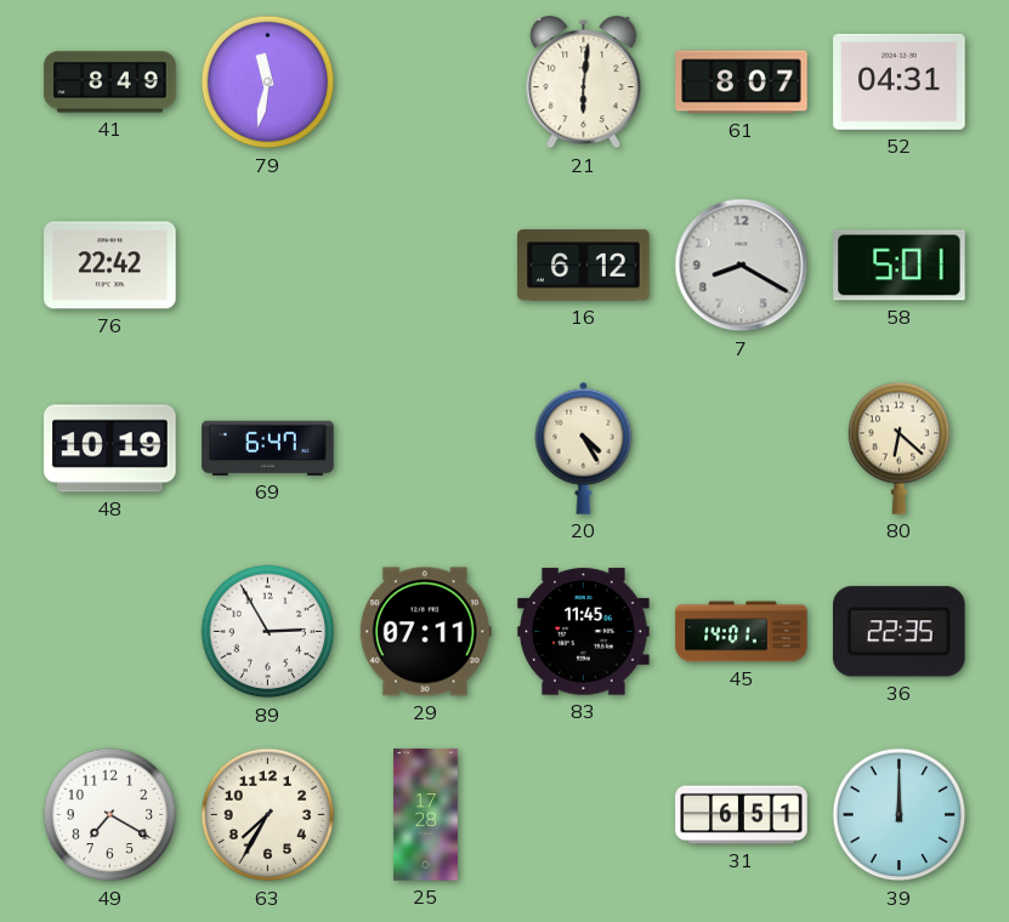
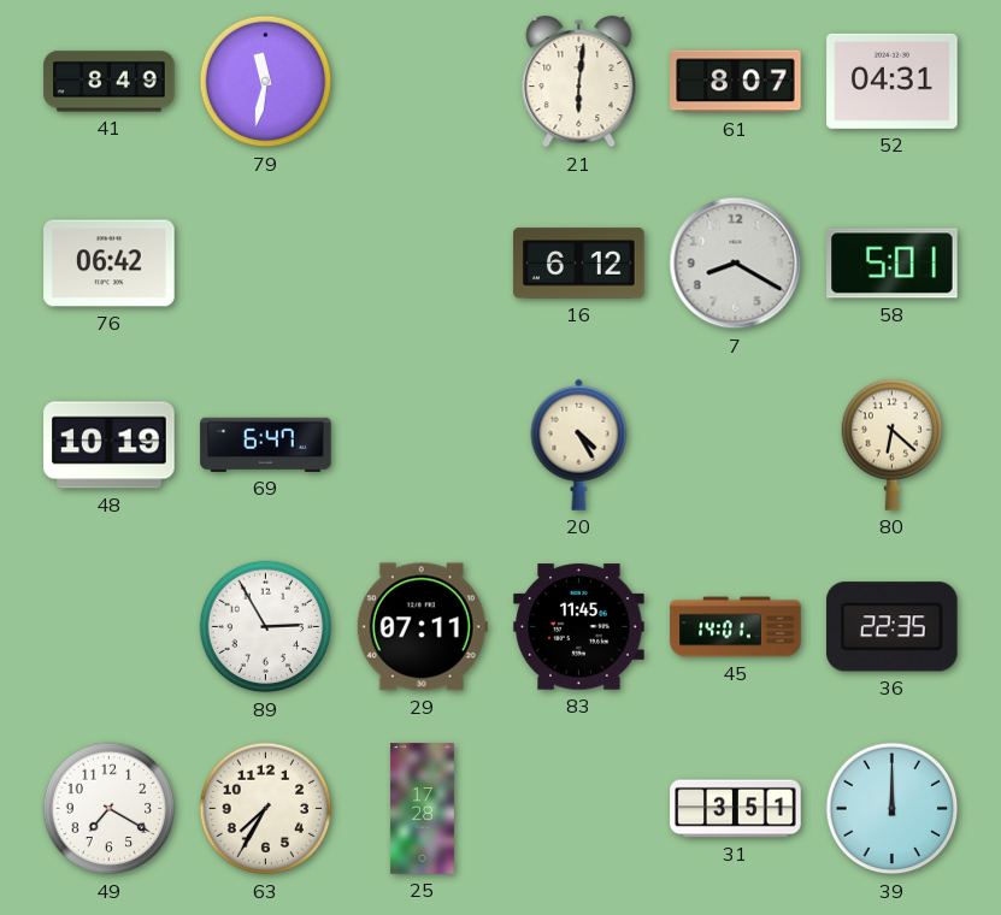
76: 22:42 -> 06:42
31: 6:51 -> 3:51
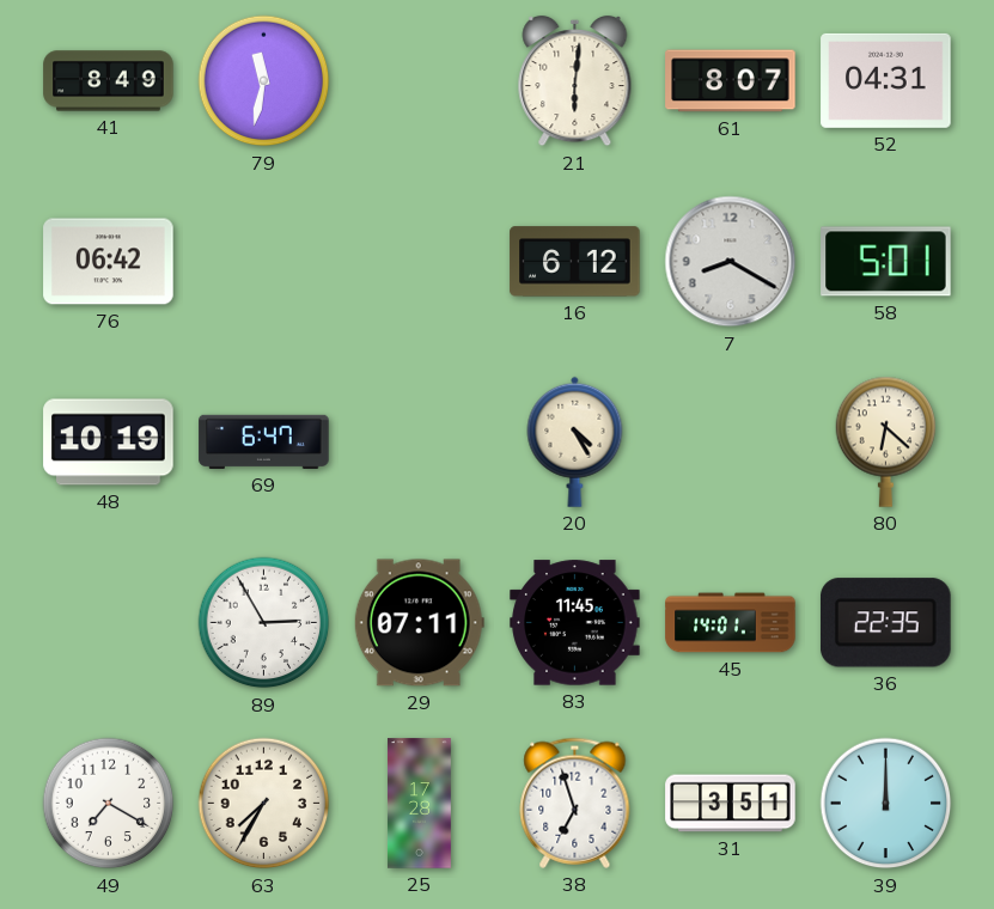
38: none -> 6:57
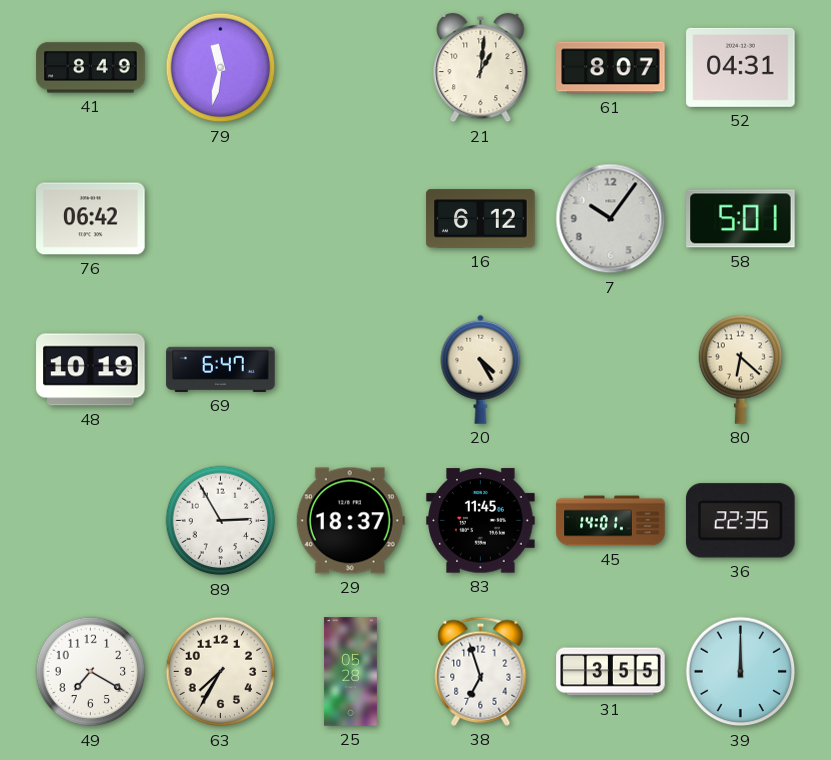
21: 6:01 -> 1:01
7: 8:20 -> 10:06
29: 07:11 -> 18:37
25: 17:28 -> 05:28
31: 3:51 -> 3:55
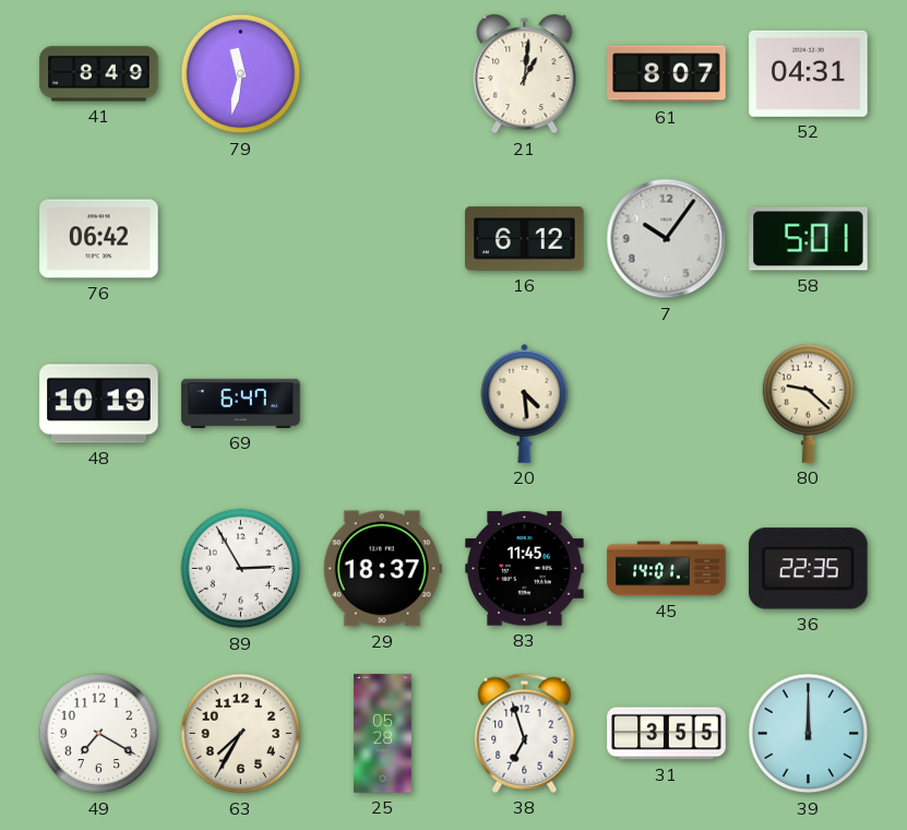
20: 4:25 -> 4:29
80: 6:22 -> 9:22
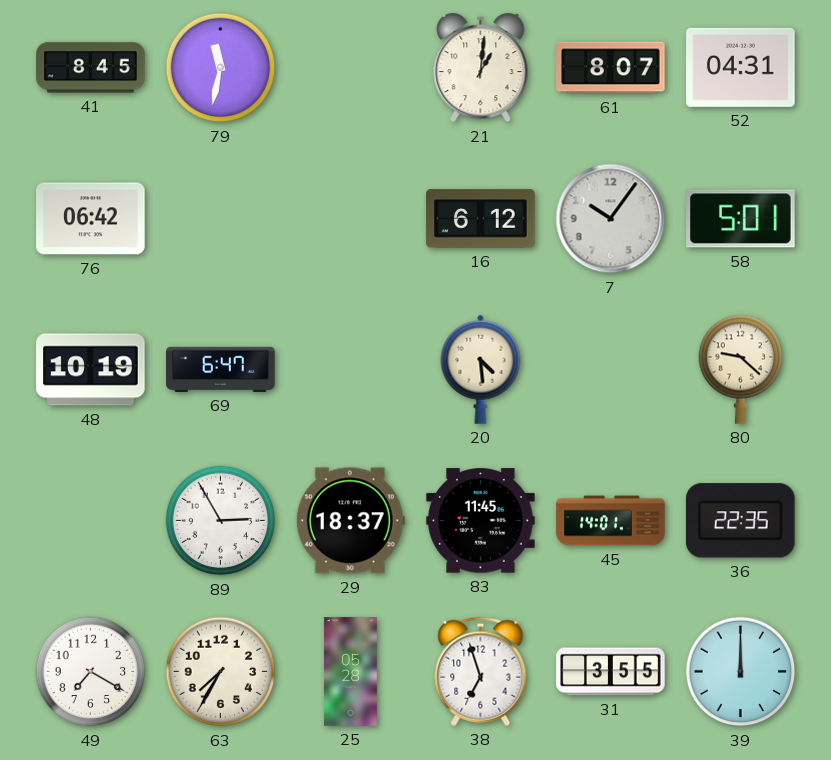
41: 8:49 -> 8:45
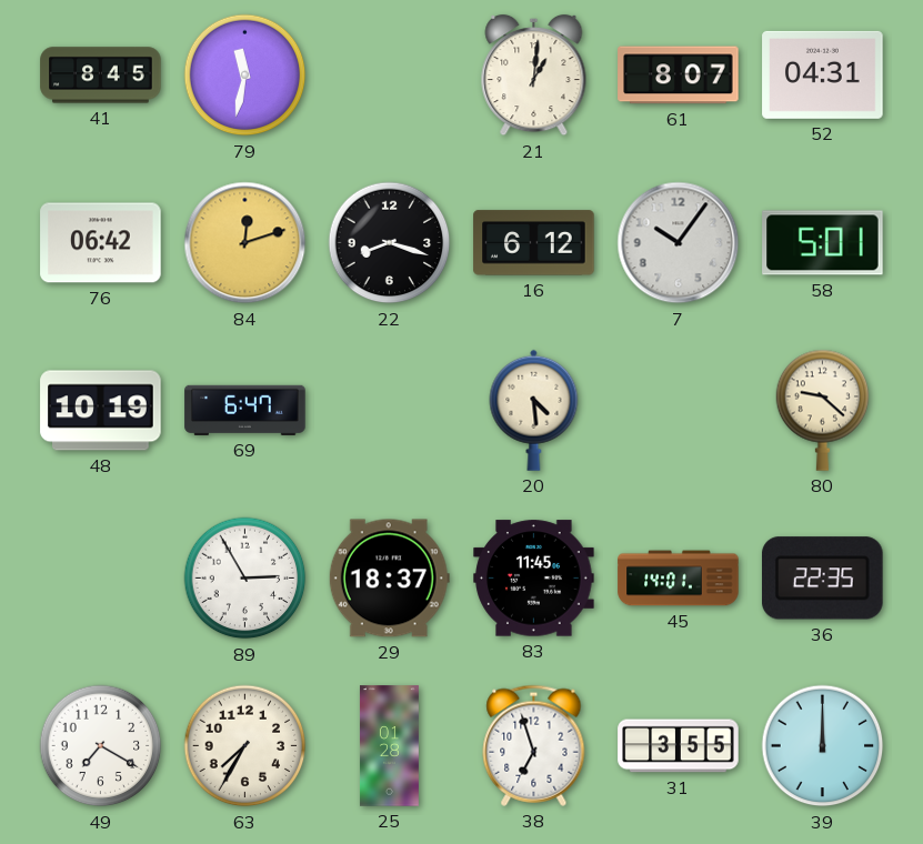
84: none -> 12:12
22: none -> 8:18
25: 05:28 -> 01:28
